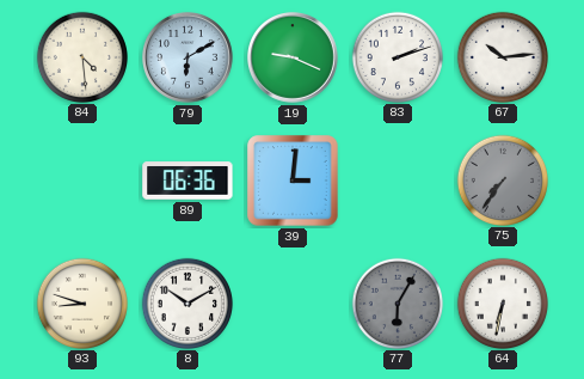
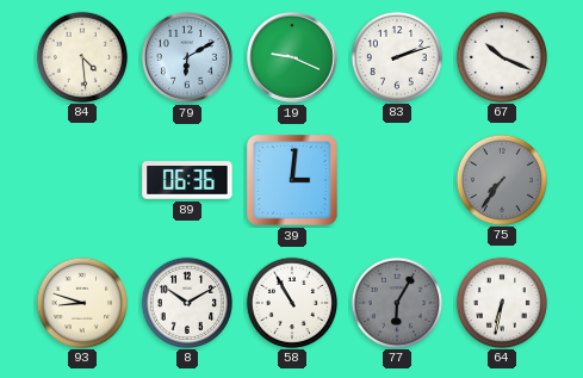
67: 10:14 -> 10:19
58: none -> 10:55
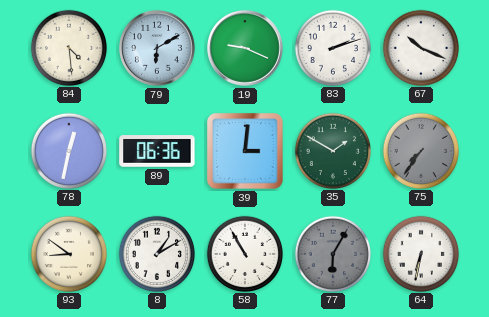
78: none -> 12:32
35: none -> 1:50
93: 8:48 -> 8:51
8: 10:10 -> 1:10
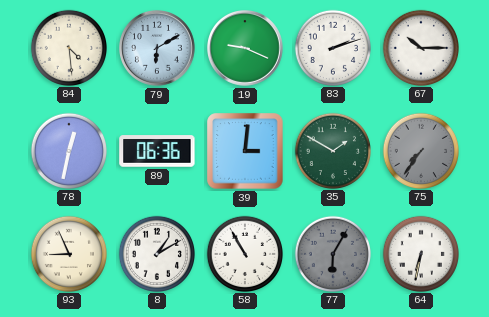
67: 10:19 -> 10:15
93: 8:51 -> 8:56
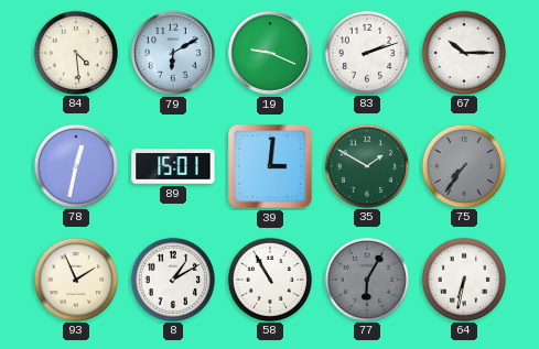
89: 06:36 -> 15:01
93: 8:56 -> 1:56
